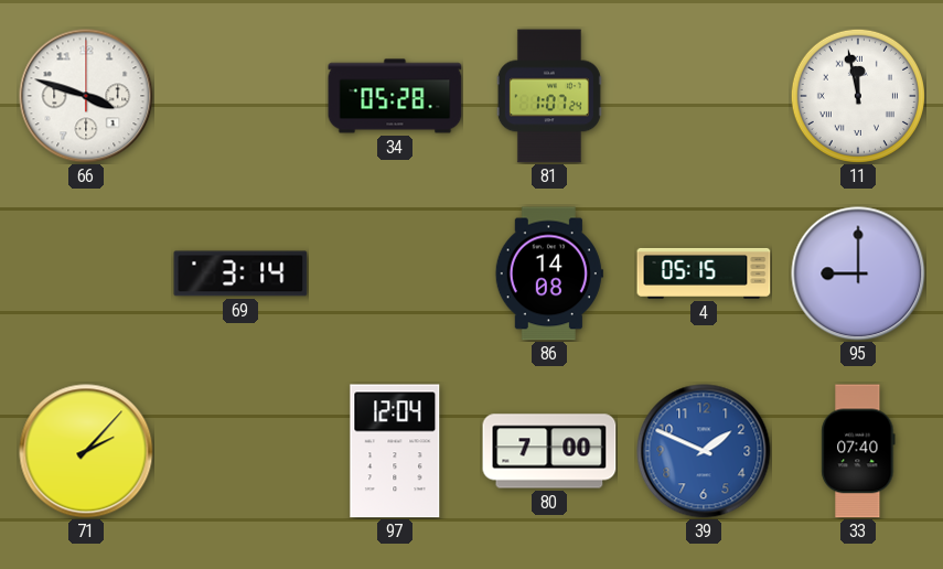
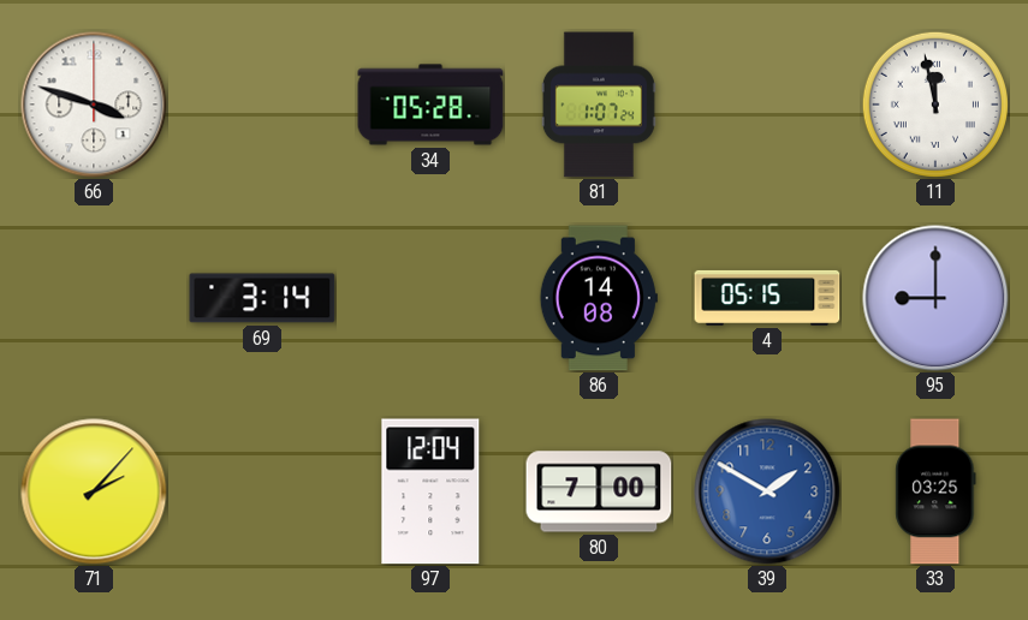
39: 1:49 -> 1:50
33: 07:40 -> 03:25
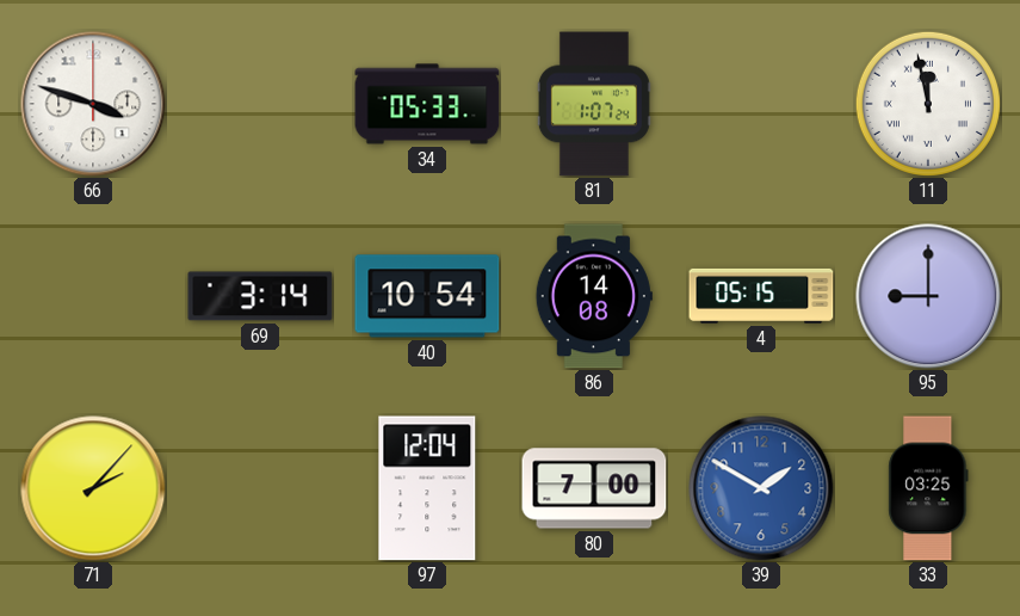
34: 05:28 -> 05:33
40: none -> 10:54
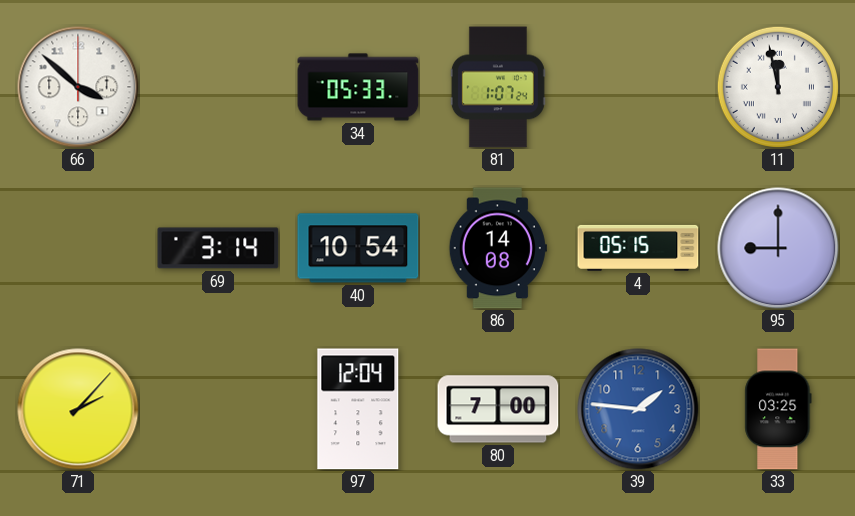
66: 3:48 -> 3:52
39: 1:50 -> 1:46
